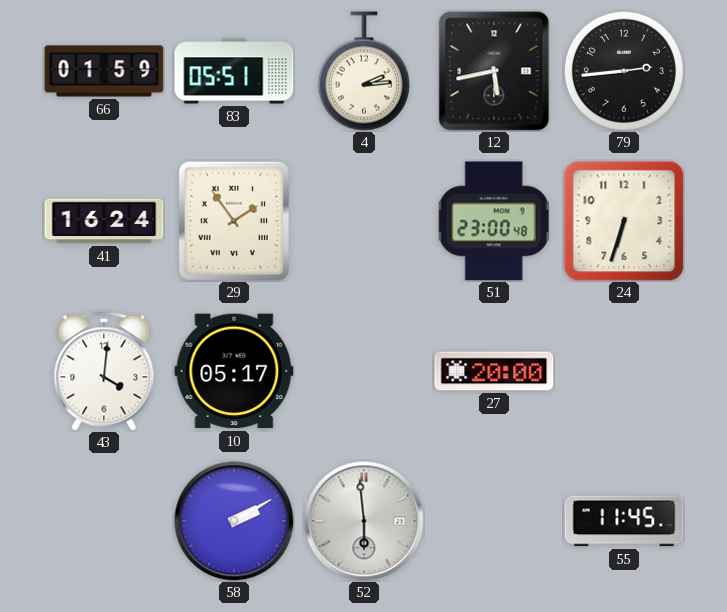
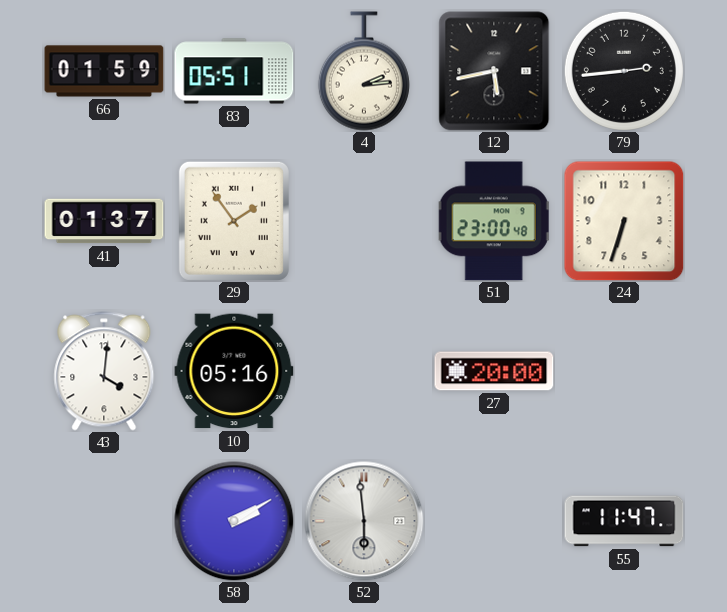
41: 16:24 -> 01:37
10: 05:17 -> 05:16
55: 11:45 -> 11:47
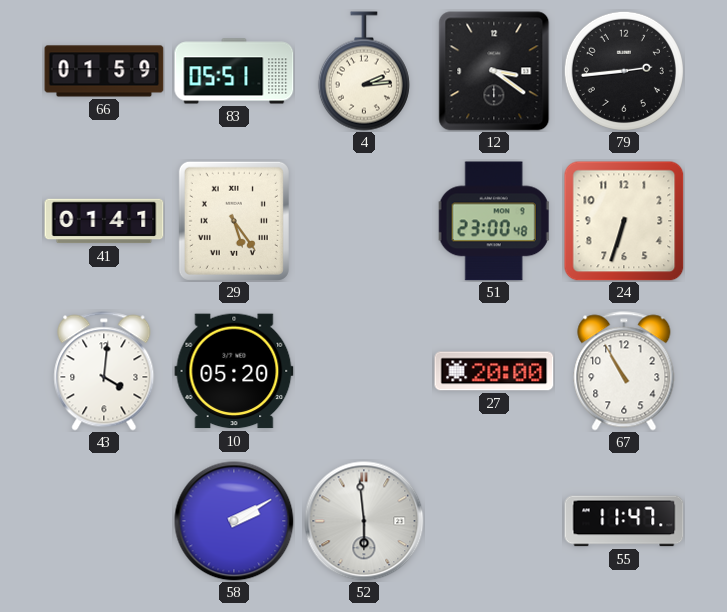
12: 5:43 -> 3:21
41: 01:37 -> 01:41
29: 1:54 -> 5:24
10: 05:16 -> 05:20
67: none -> 10:55
